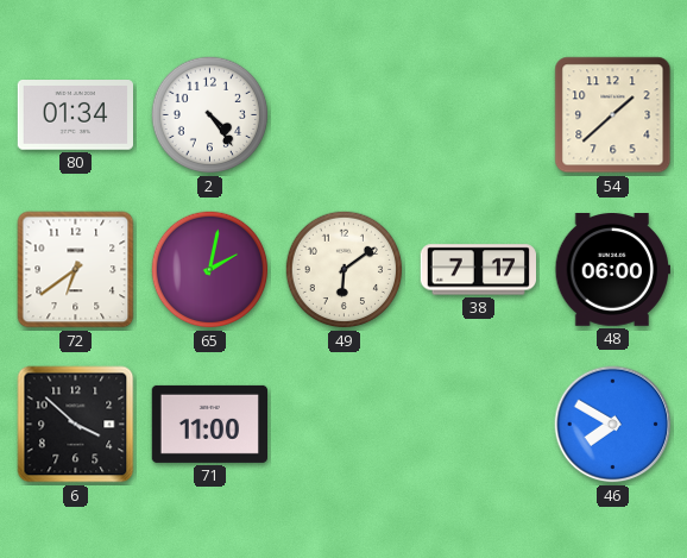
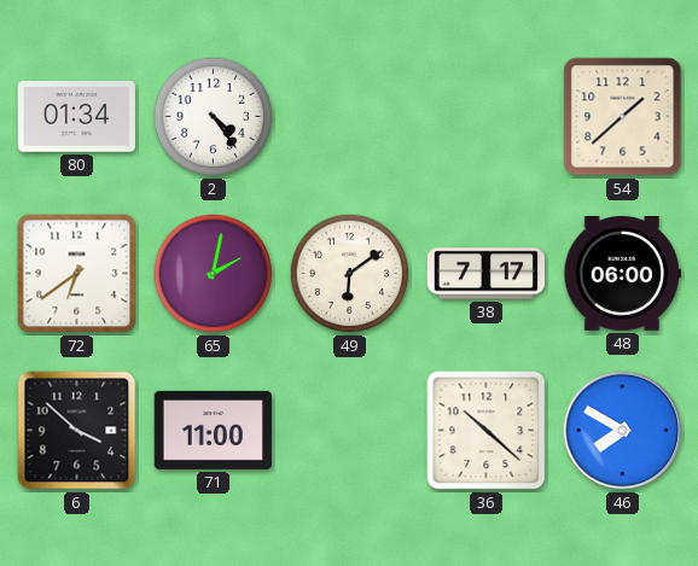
36: none -> 10:22
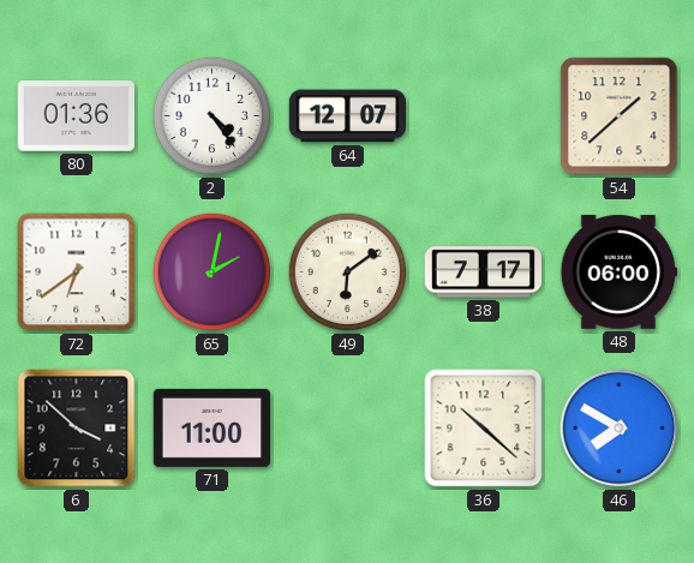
80: 01:34 -> 01:36
64: none -> 12:07
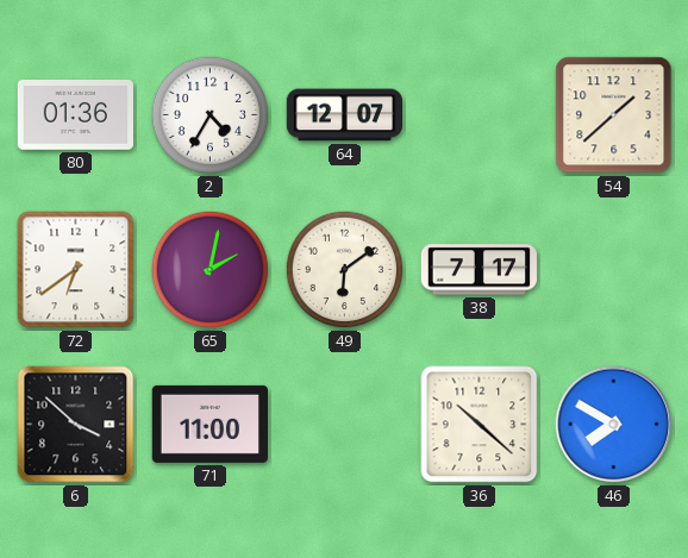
2: 4:24 -> 4:35
48: 06:00 -> none
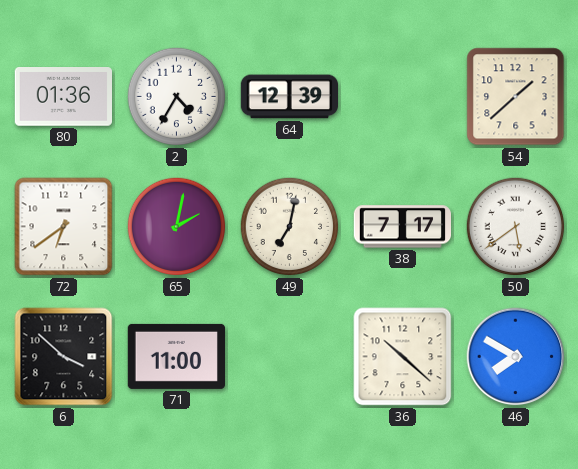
64: 12:07 -> 12:39
49: 6:09 -> 7:02
50: none -> 5:39
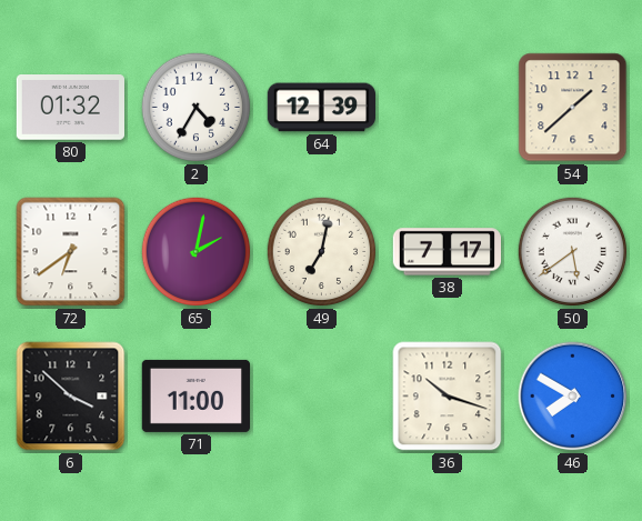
80: 01:36 -> 01:32
36: 10:22 -> 10:18
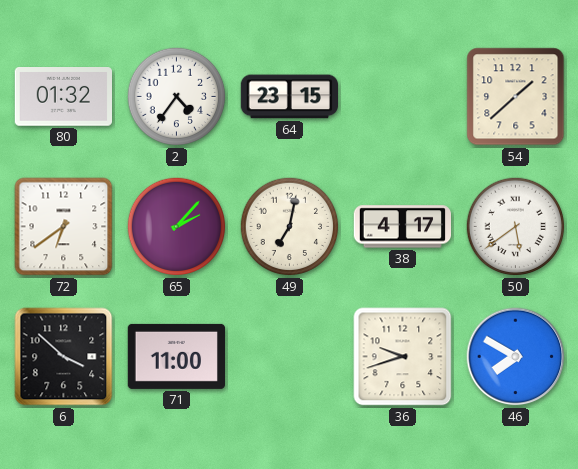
2: 4:35 -> 4:36
64: 12:39 -> 23:15
65: 2:02 -> 2:07
38: 7:17 -> 4:17
36: 10:18 -> 9:42
